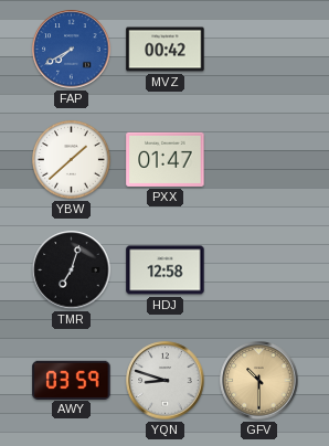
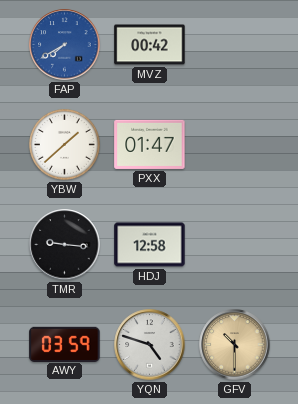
TMR: 7:03 -> 9:16
YQN: 8:48 -> 4:48
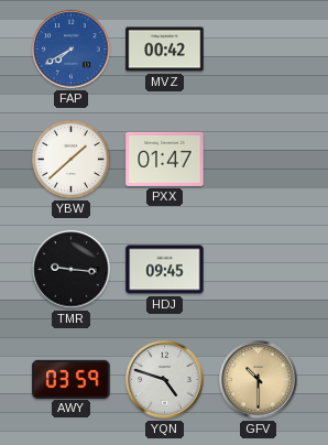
HDJ: 12:58 -> 09:45
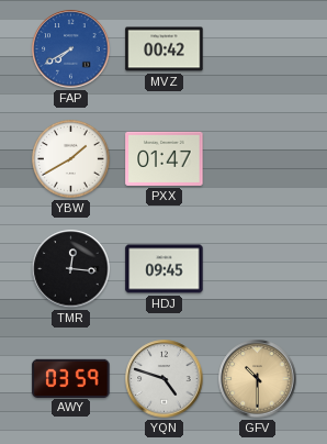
YBW: 1:38 -> 1:40
TMR: 9:16 -> 12:16
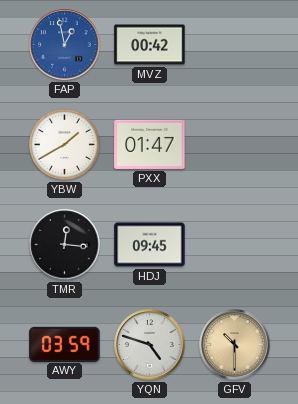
FAP: 7:40 -> 12:58
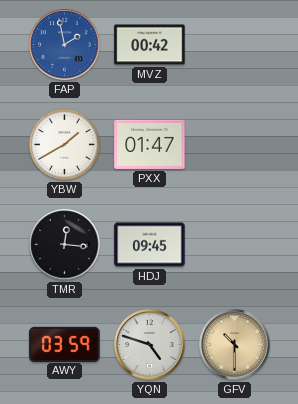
FAP: 12:58 -> 1:58
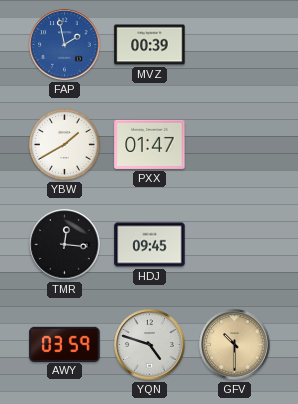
MVZ: 00:42 -> 00:39
